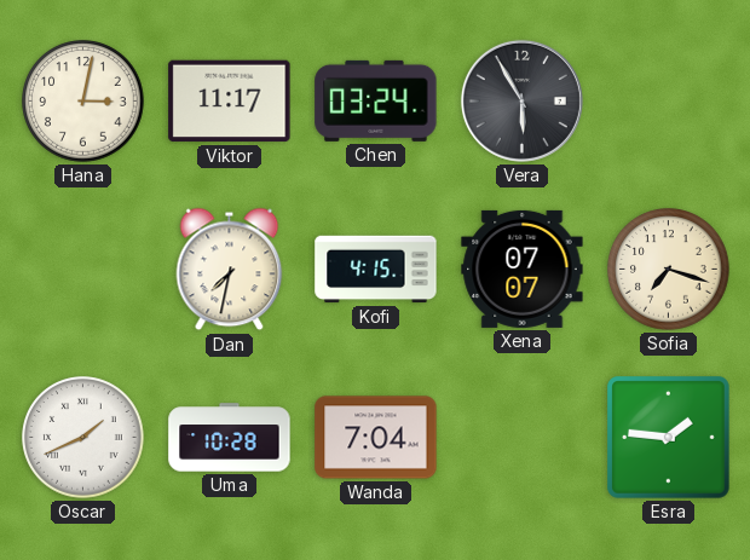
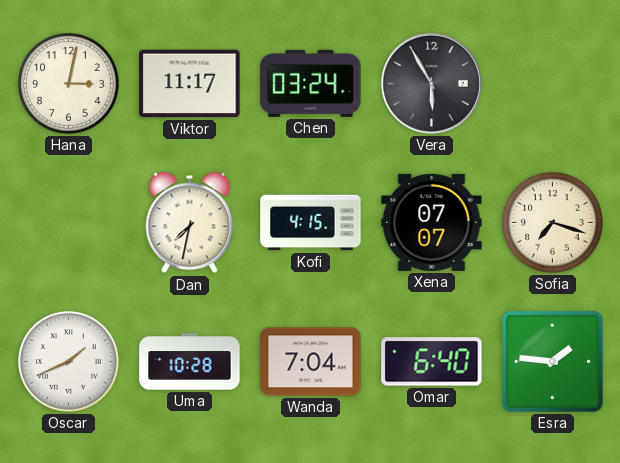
Omar: none -> 6:40
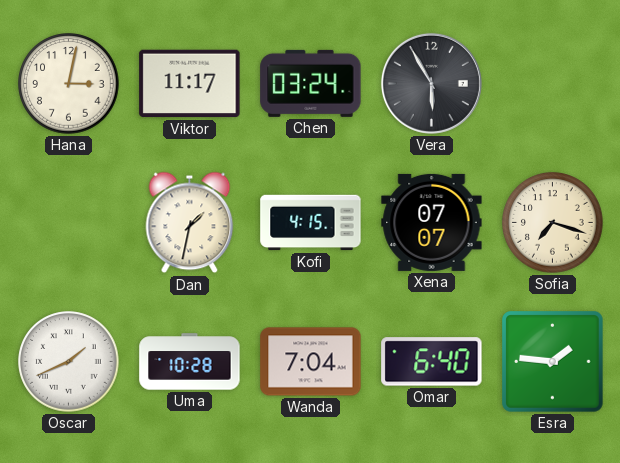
Dan: 7:32 -> 1:32
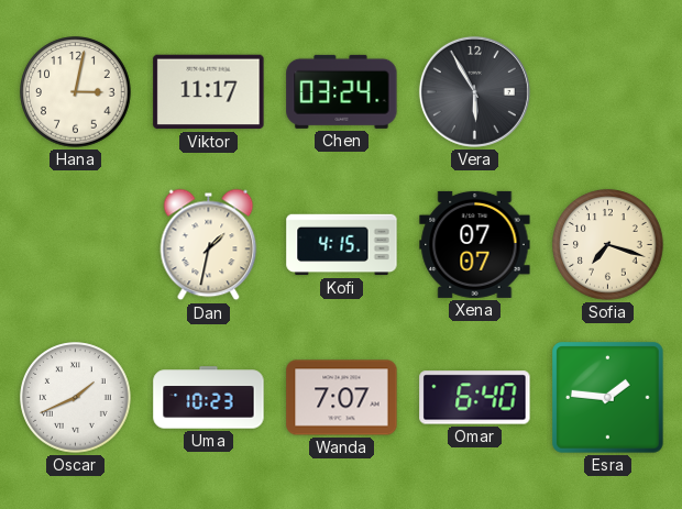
Uma: 10:28 -> 10:23
Wanda: 7:04 -> 7:07
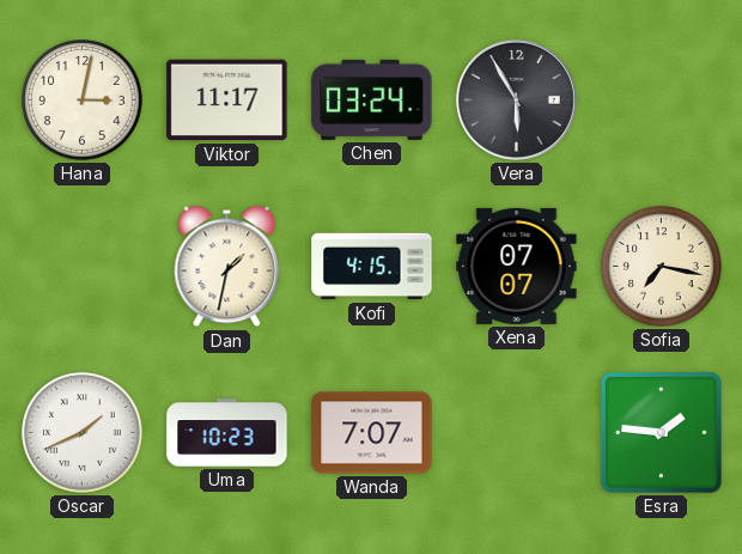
Sofia: 7:18 -> 7:17
Omar: 6:40 -> none
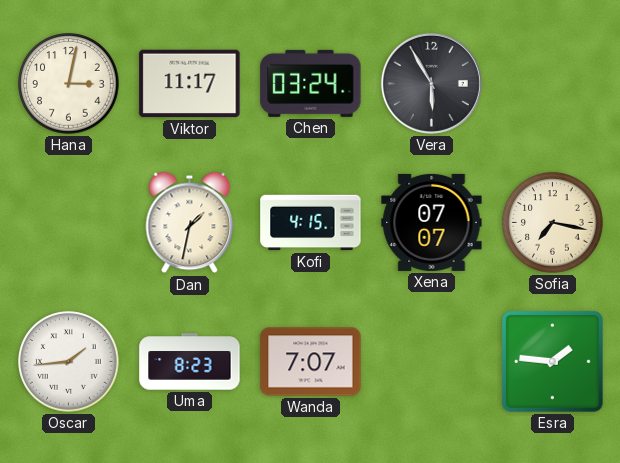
Oscar: 1:41 -> 1:44
Uma: 10:23 -> 8:23
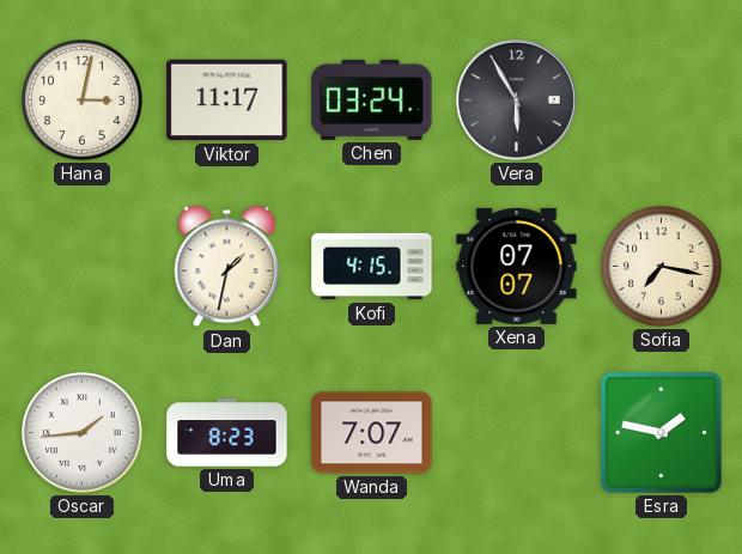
Esra: 1:46 -> 1:47
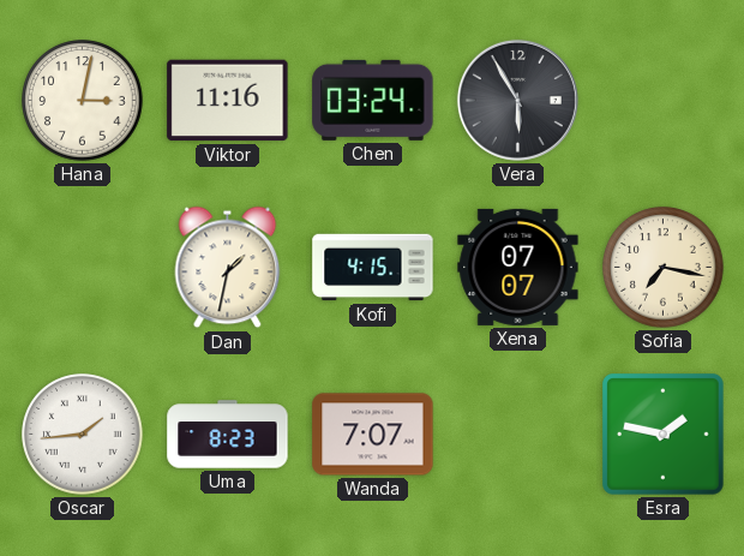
Viktor: 11:17 -> 11:16
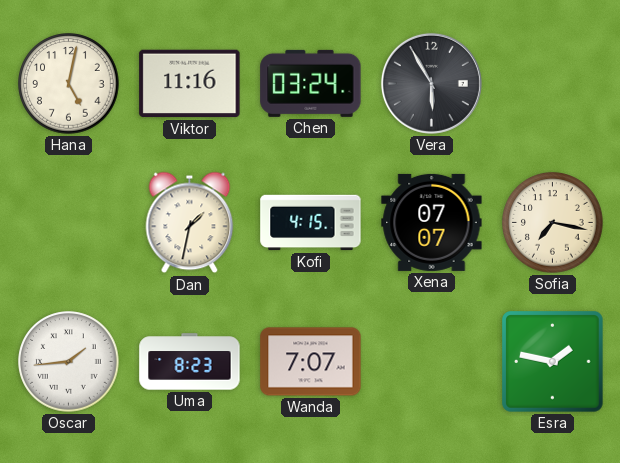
Hana: 3:02 -> 5:02
